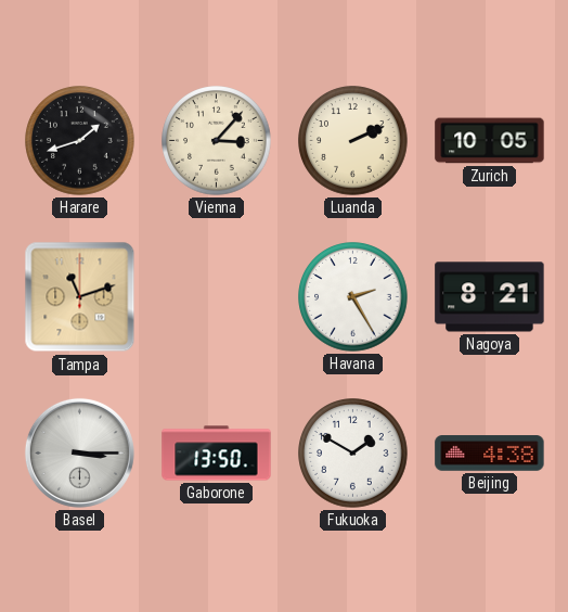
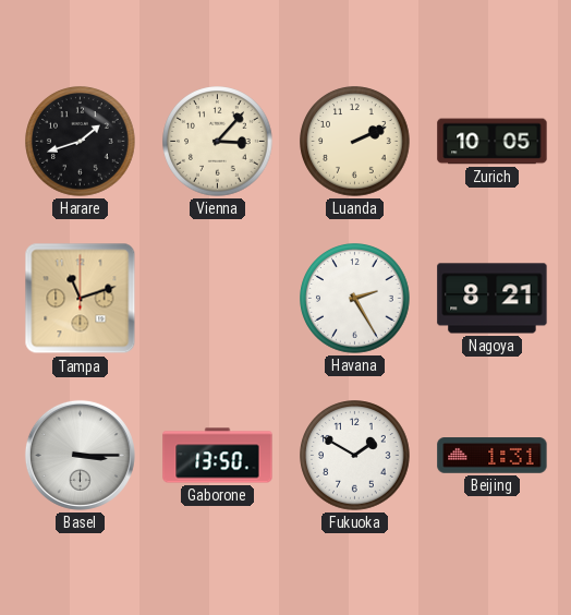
Beijing: 4:38 -> 1:31
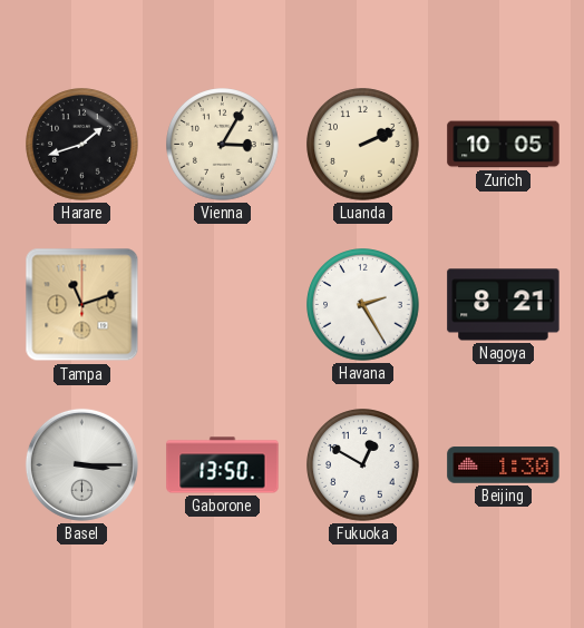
Vienna: 3:07 -> 3:05
Fukuoka: 1:50 -> 12:50
Beijing: 1:31 -> 1:30
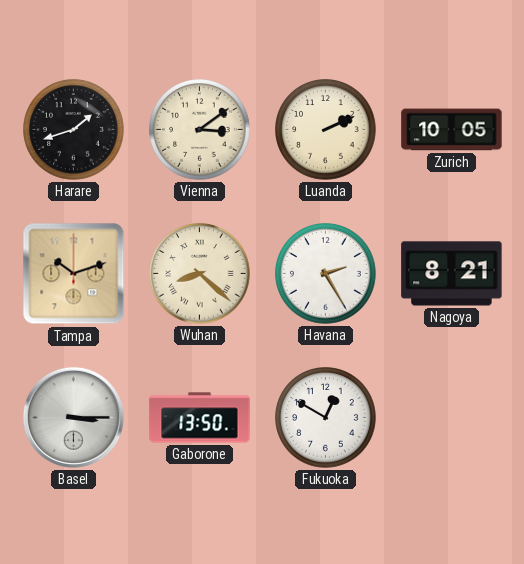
Vienna: 3:05 -> 3:09
Tampa: 11:12 -> 10:12
Wuhan: none -> 8:22
Beijing: 1:30 -> none
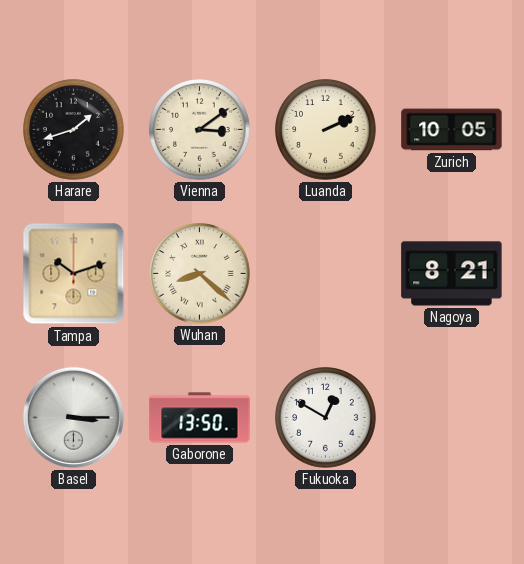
Havana: 2:25 -> none
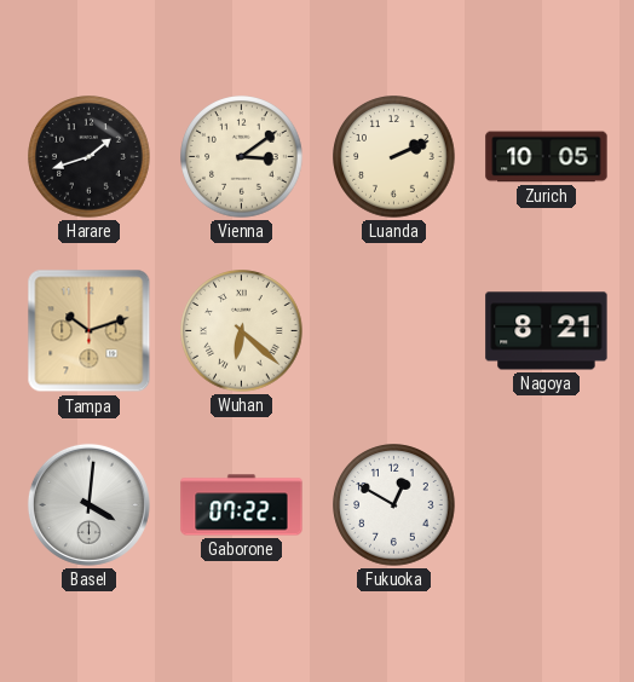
Wuhan: 8:22 -> 6:22
Basel: 3:15 -> 4:01
Gaborone: 13:50 -> 07:22
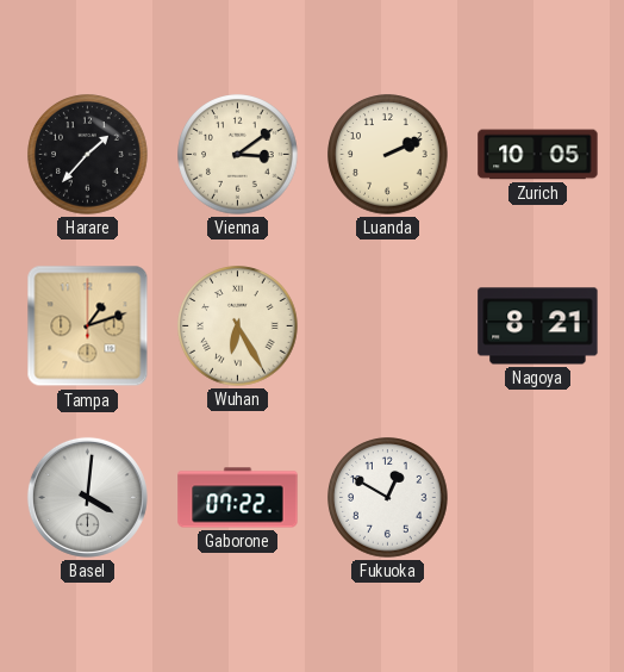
Harare: 1:42 -> 1:37
Tampa: 10:12 -> 1:12
Wuhan: 6:22 -> 6:25
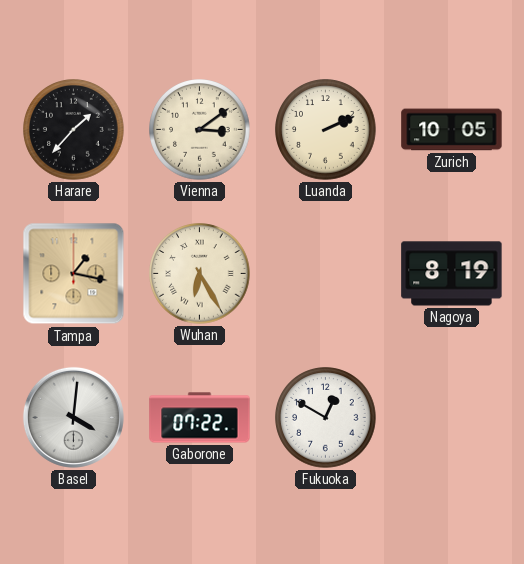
Tampa: 1:12 -> 1:17
Nagoya: 8:21 -> 8:19
